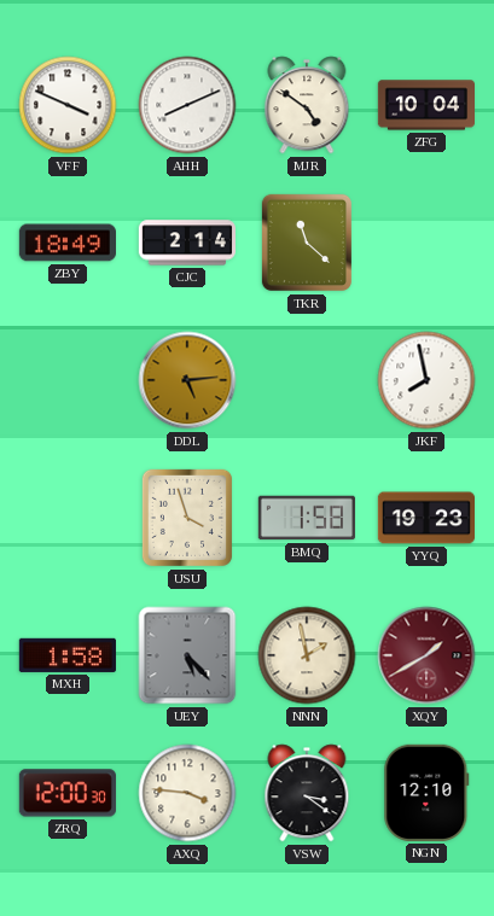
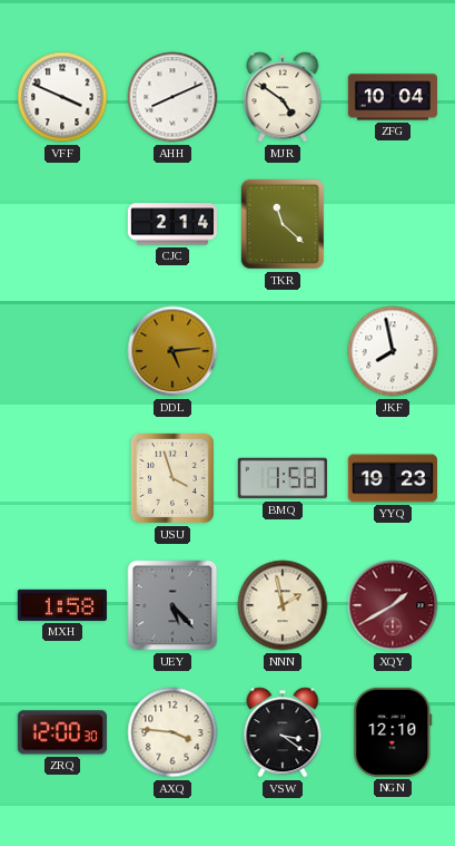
ZBY: 18:49 -> none
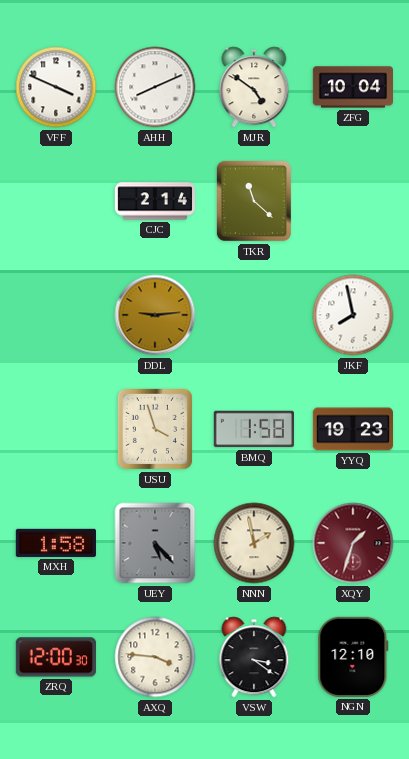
DDL: 5:14 -> 9:14
XQY: 1:40 -> 1:33
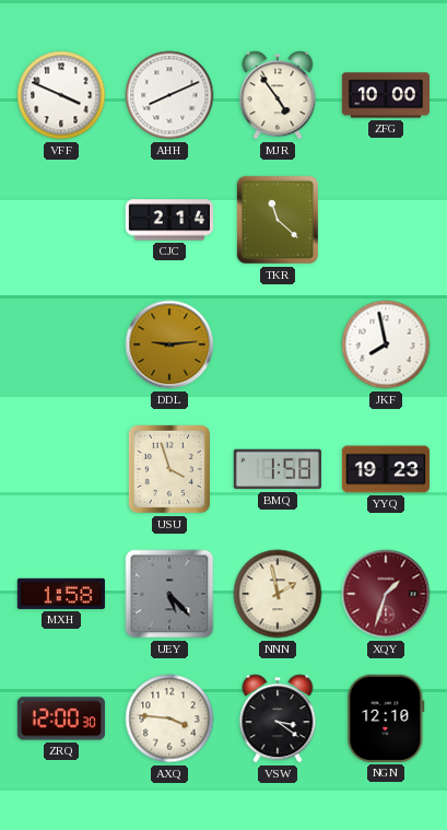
MJR: 4:51 -> 4:54
ZFG: 10:04 -> 10:00
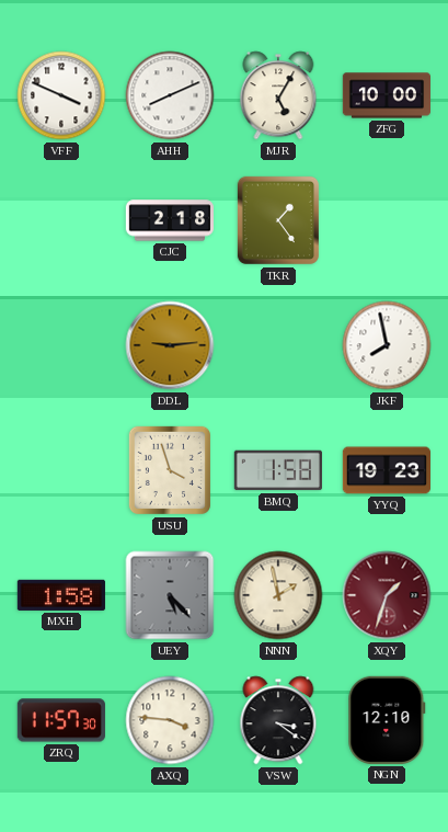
MJR: 4:54 -> 5:05
CJC: 2:14 -> 2:18
TKR: 11:22 -> 1:24
ZRQ: 12:00 -> 11:57
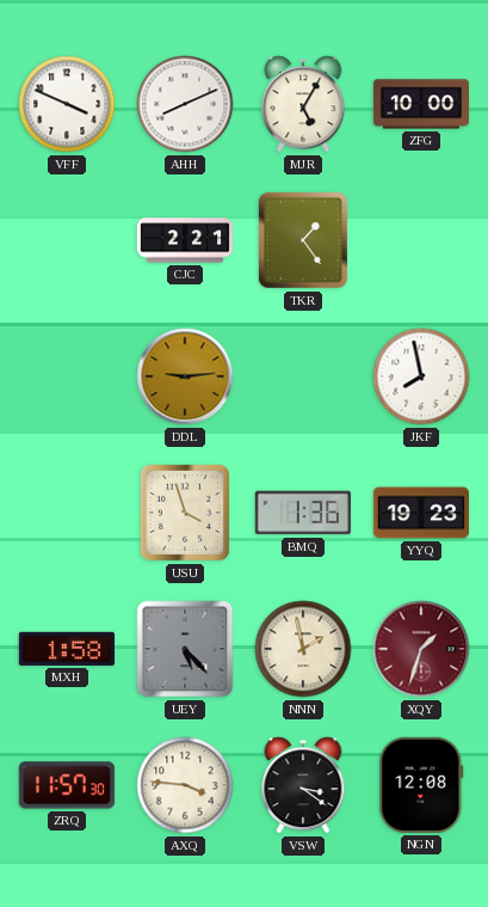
CJC: 2:18 -> 2:21
BMQ: 1:58 -> 1:36
NGN: 12:10 -> 12:08
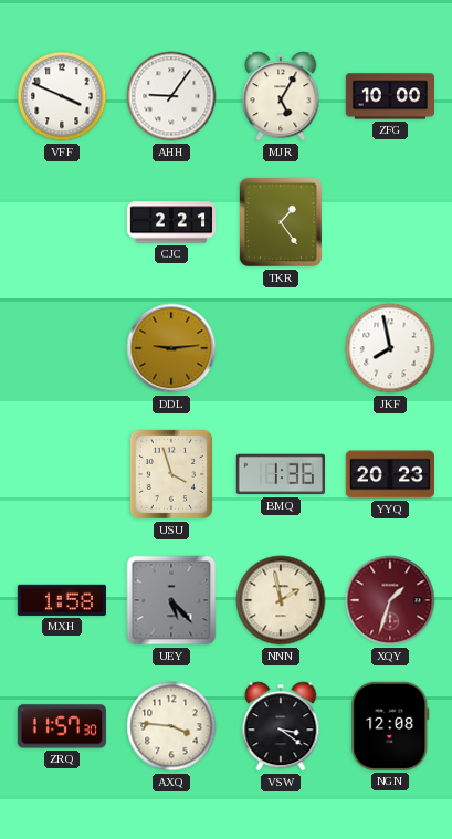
AHH: 8:11 -> 9:06
YYQ: 19:23 -> 20:23
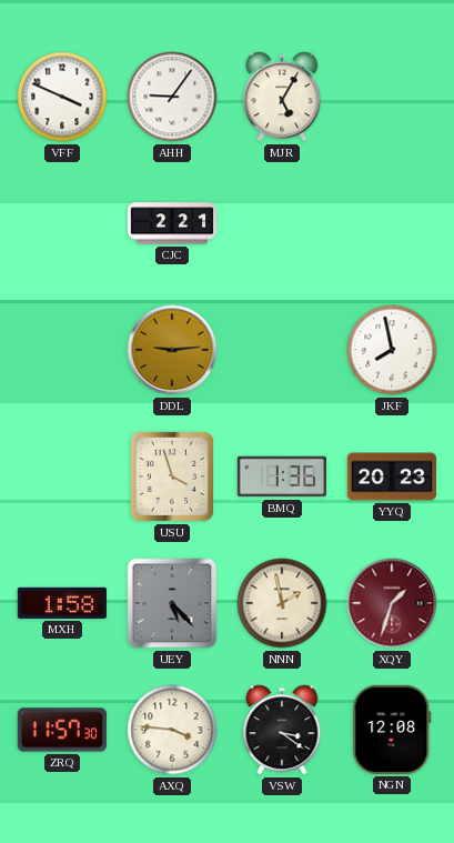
ZFG: 10:00 -> none
TKR: 1:24 -> none
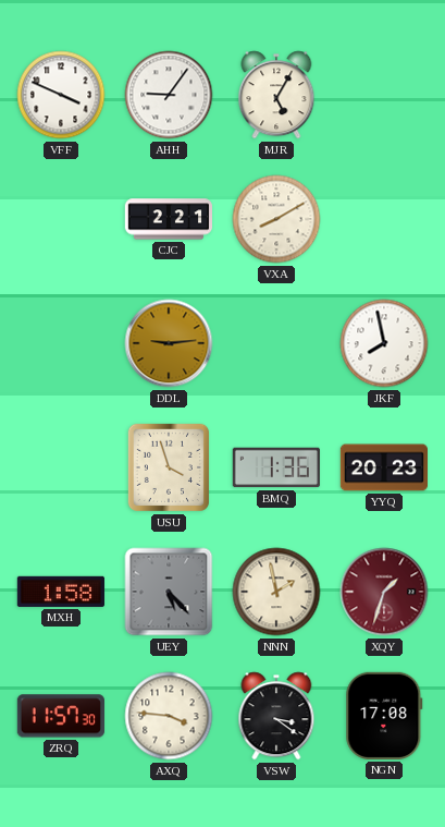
VXA: none -> 8:10
NGN: 12:08 -> 17:08
